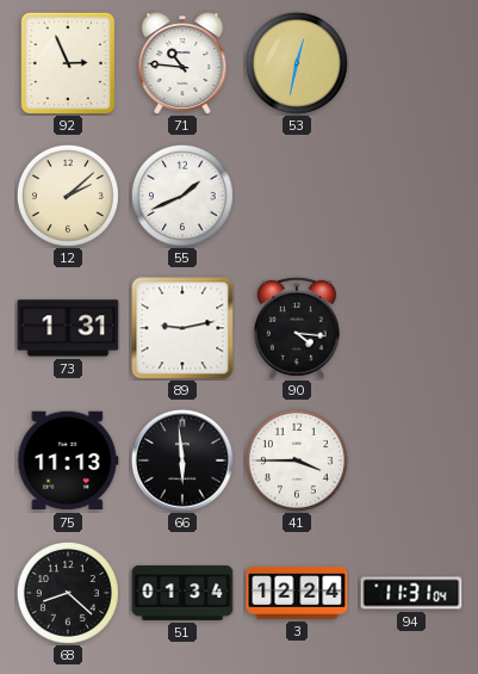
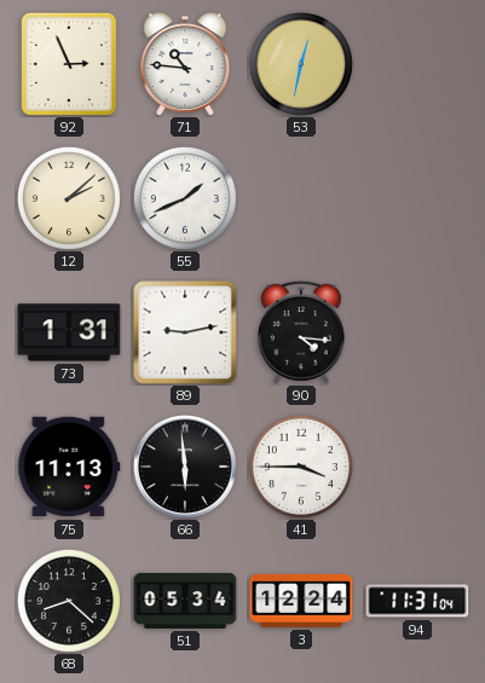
51: 01:34 -> 05:34
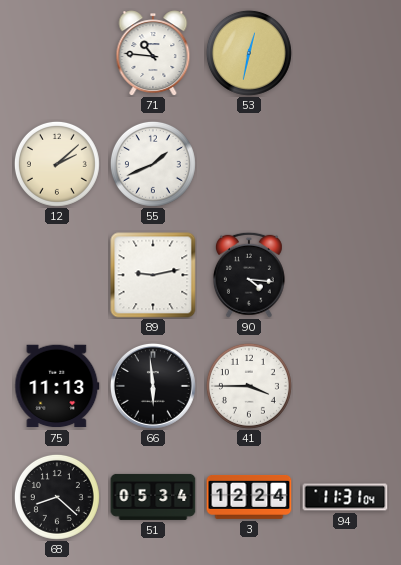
92: 2:56 -> none
73: 1:31 -> none
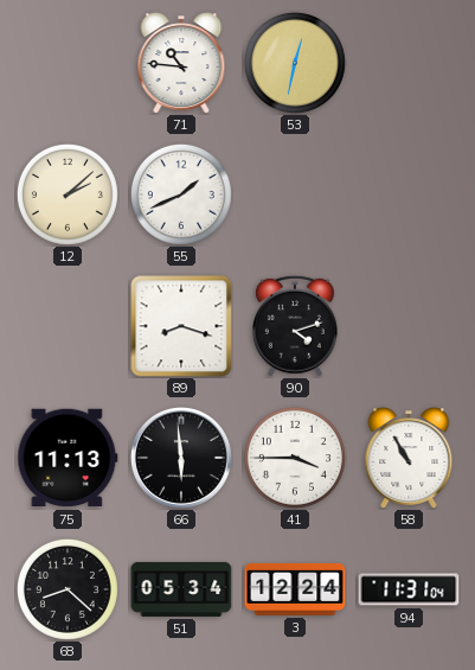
89: 9:13 -> 8:18
90: 4:16 -> 4:12
58: none -> 10:55
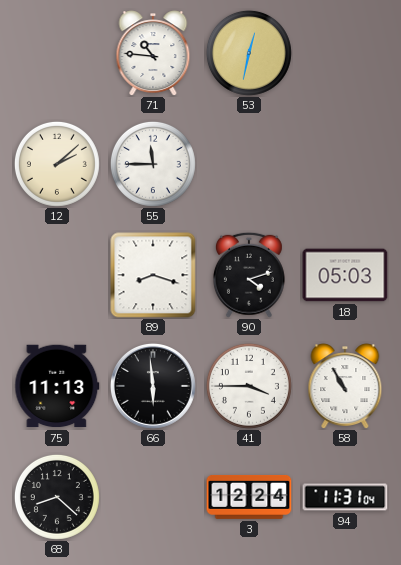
55: 1:41 -> 11:45
18: none -> 05:03
51: 05:34 -> none
